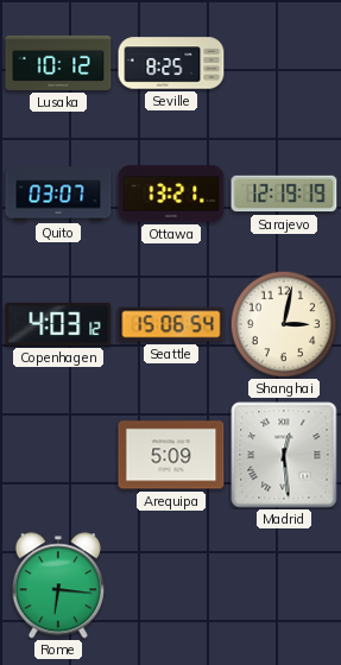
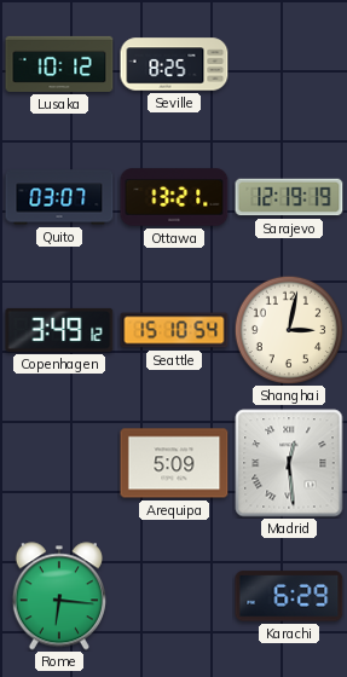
Copenhagen: 4:03 -> 3:49
Seattle: 15:06 -> 15:10
Karachi: none -> 6:29
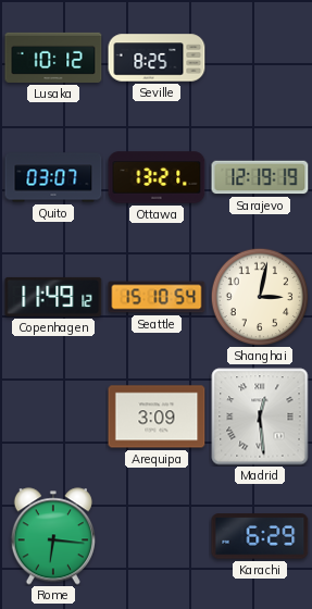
Copenhagen: 3:49 -> 11:49
Arequipa: 5:09 -> 3:09
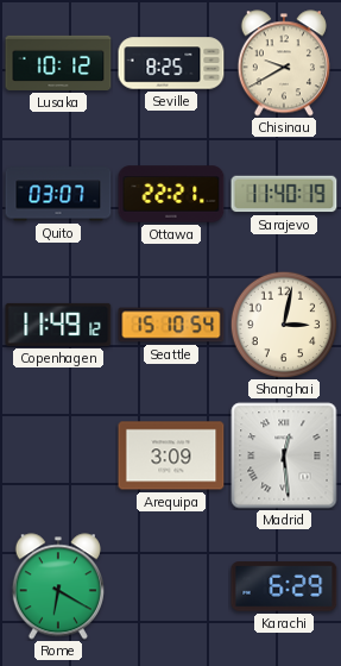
Chisinau: none -> 9:40
Ottawa: 13:21 -> 22:21
Sarajevo: 12:19 -> 11:40
Rome: 6:16 -> 6:20
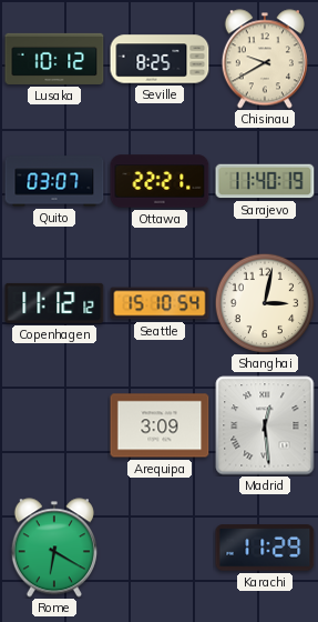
Copenhagen: 11:49 -> 11:12
Karachi: 6:29 -> 11:29
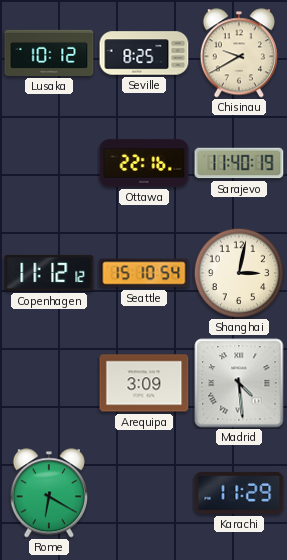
Quito: 03:07 -> none
Ottawa: 22:21 -> 22:16
Madrid: 12:29 -> 4:29
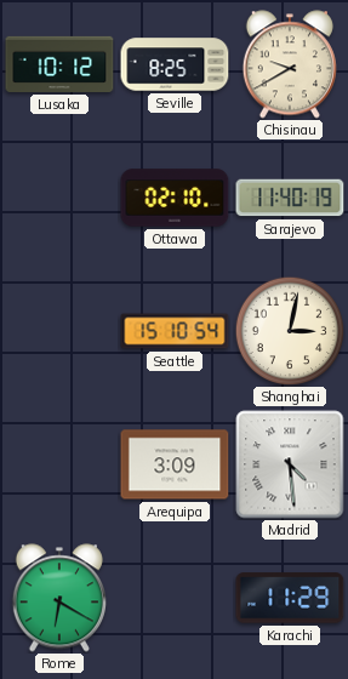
Ottawa: 22:16 -> 02:10
Copenhagen: 11:12 -> none
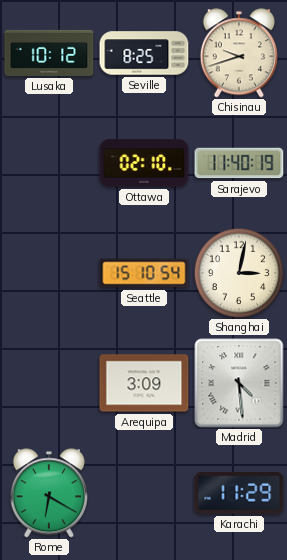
Chisinau: 9:40 -> 9:42
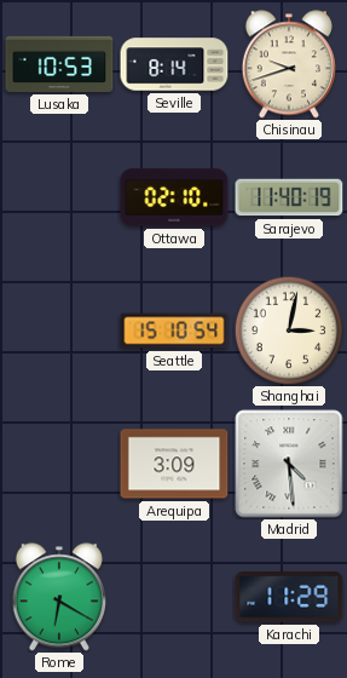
Lusaka: 10:12 -> 10:53
Seville: 8:25 -> 8:14
